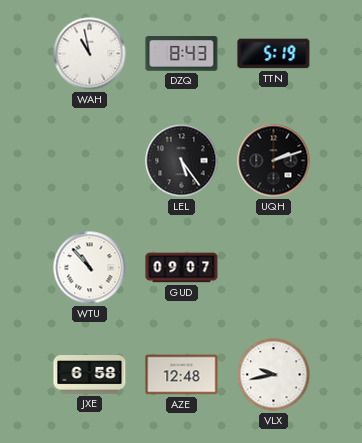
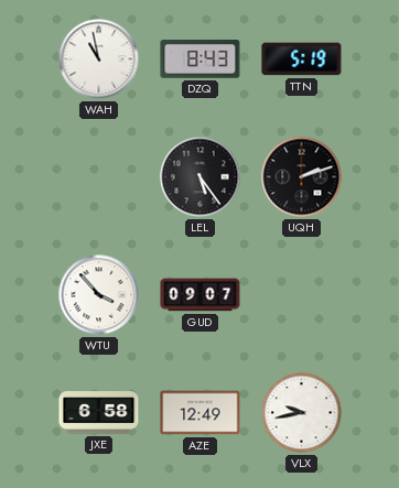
WTU: 10:53 -> 3:53
AZE: 12:48 -> 12:49
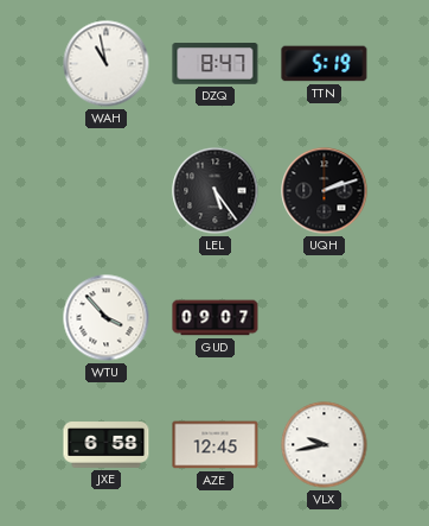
DZQ: 8:43 -> 8:47
AZE: 12:49 -> 12:45
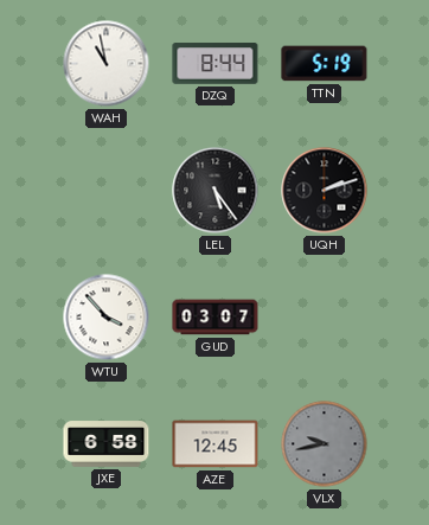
DZQ: 8:47 -> 8:44
GUD: 09:07 -> 03:07
VLX dial: white -> grey
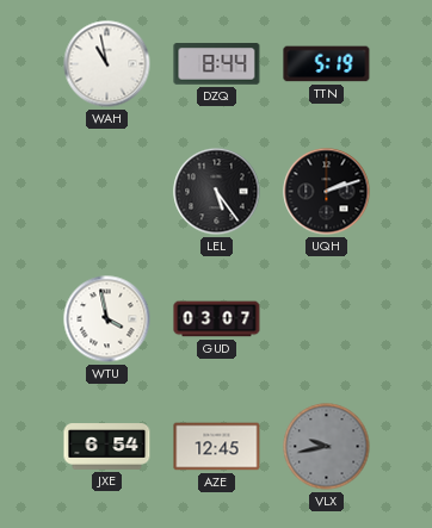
WTU: 3:53 -> 3:58
JXE: 6:58 -> 6:54
